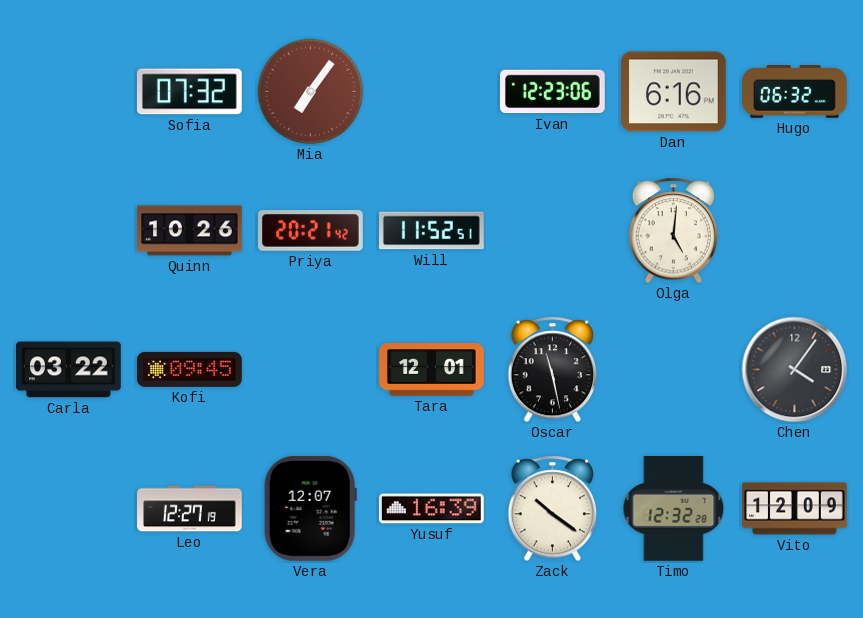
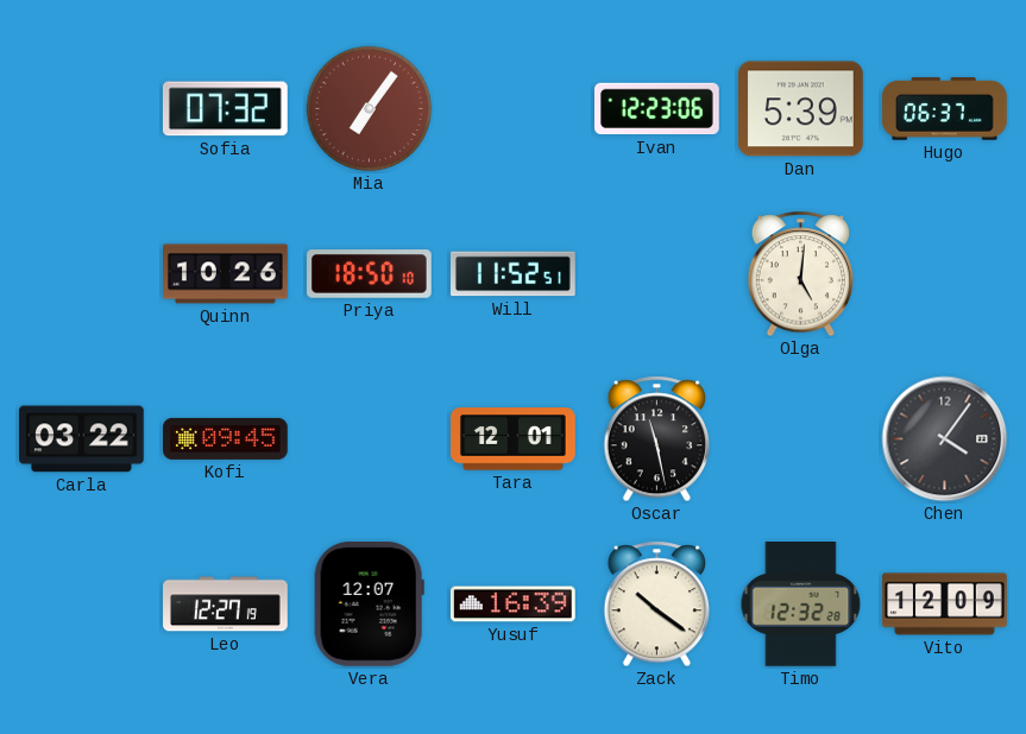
Dan: 6:16 -> 5:39
Hugo: 06:32 -> 06:37
Priya: 20:21 -> 18:50
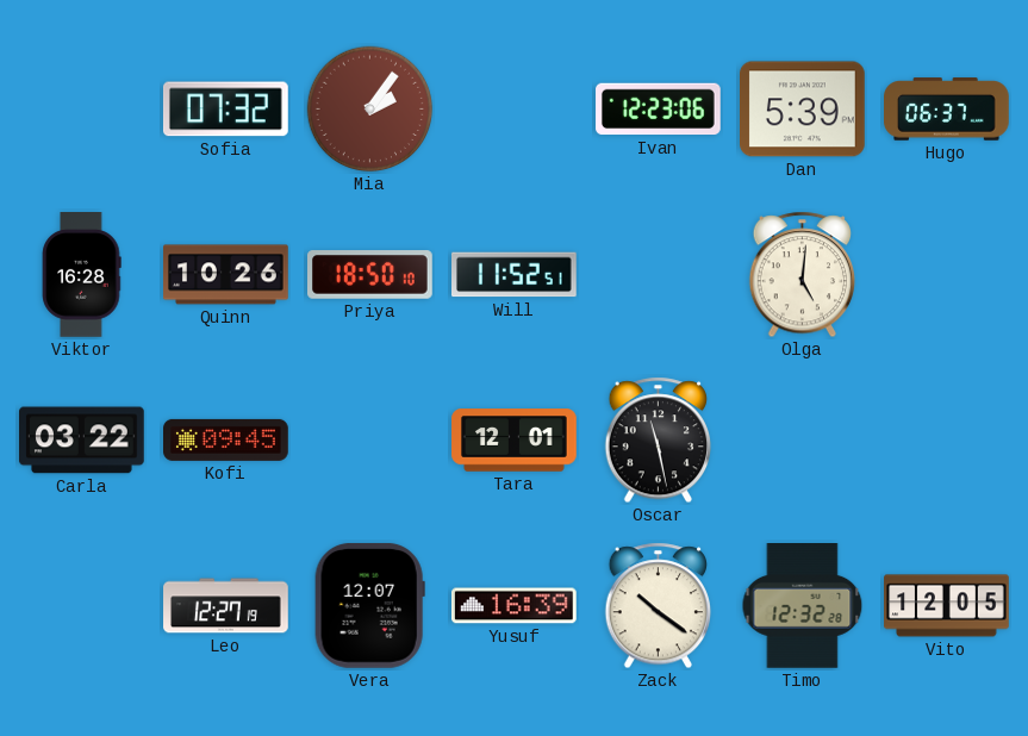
Mia: 7:06 -> 2:06
Viktor: none -> 16:28
Chen: 4:06 -> none
Vito: 12:09 -> 12:05
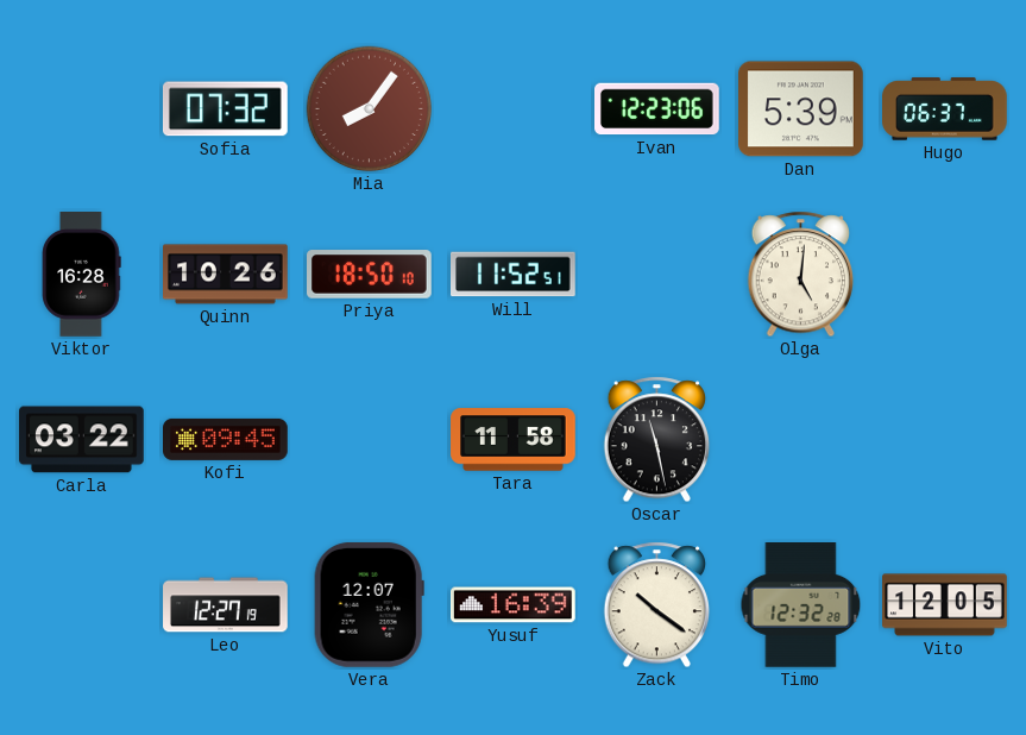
Mia: 2:06 -> 8:06
Tara: 12:01 -> 11:58
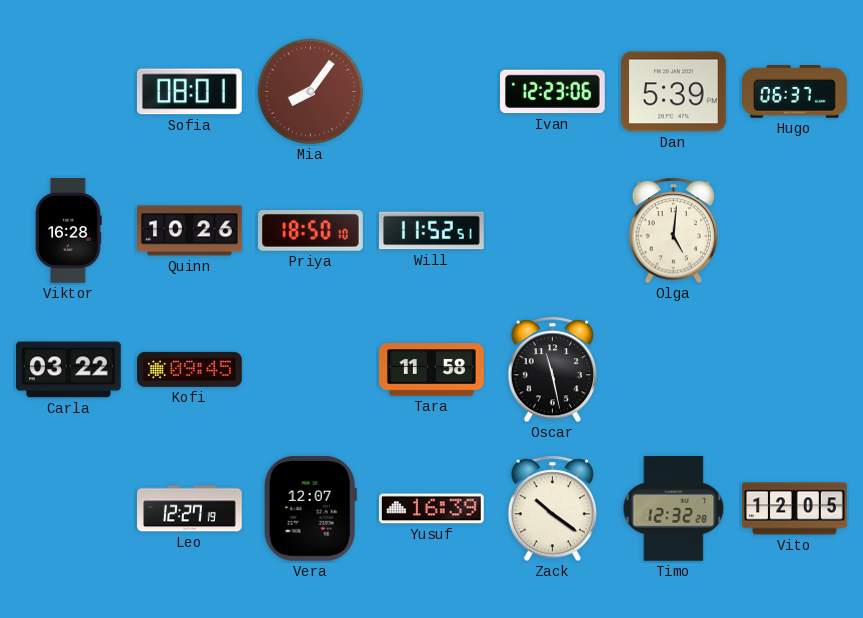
Sofia: 07:32 -> 08:01
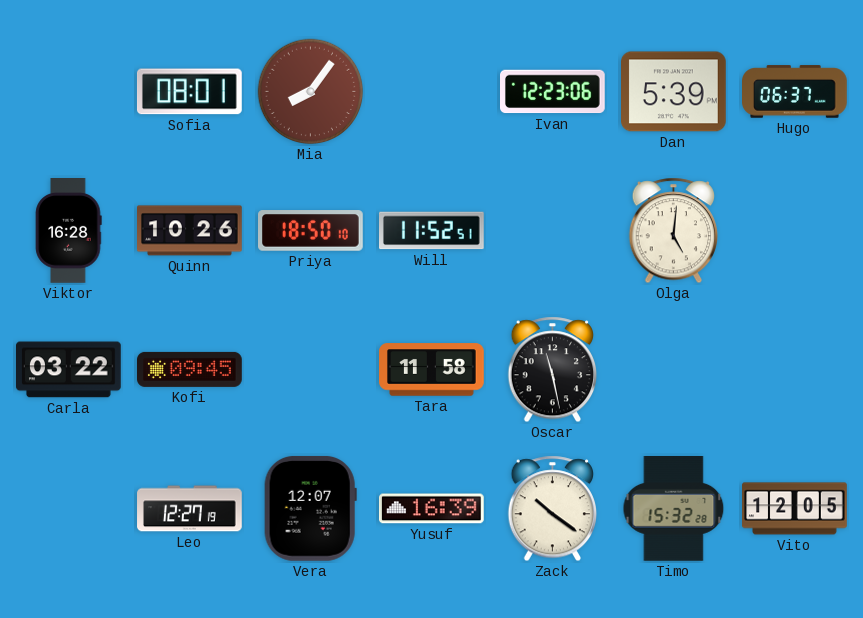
Timo: 12:32 -> 15:32
